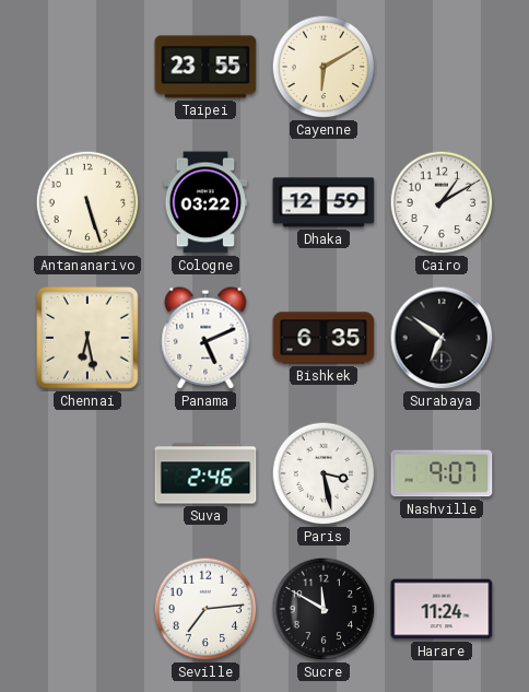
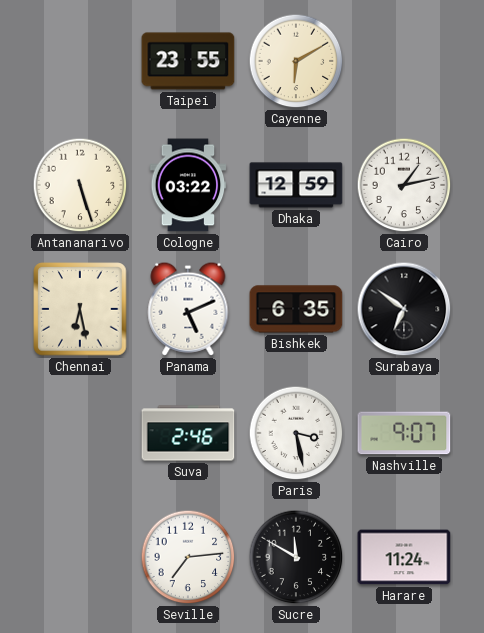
Cairo: 1:10 -> 1:13
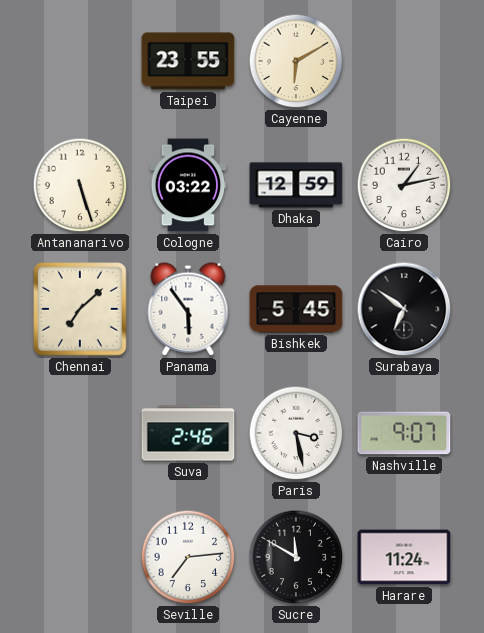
Chennai: 6:28 -> 7:08
Panama: 5:11 -> 5:54
Bishkek: 6:35 -> 5:45
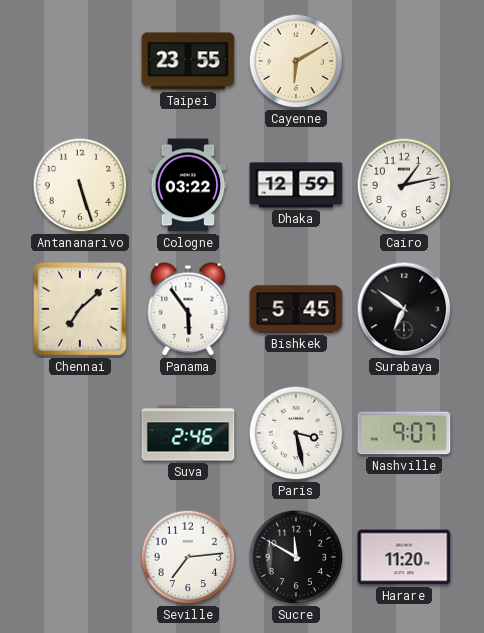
Harare: 11:24 -> 11:20
